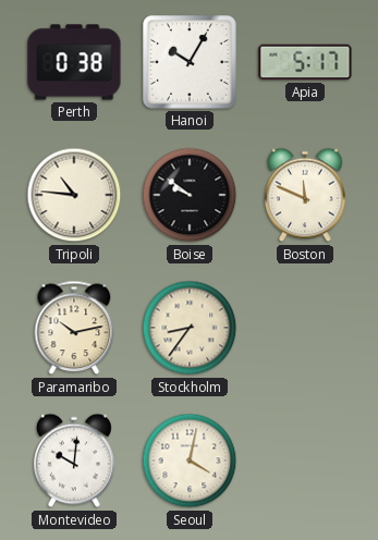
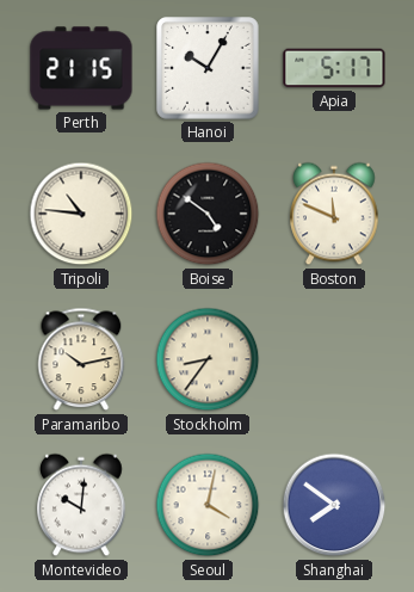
Perth: 0:38 -> 21:15
Boise: 9:51 -> 4:51
Shanghai: none -> 7:51
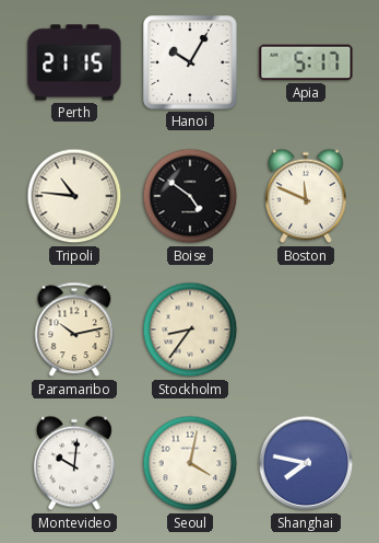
Shanghai: 7:51 -> 7:47
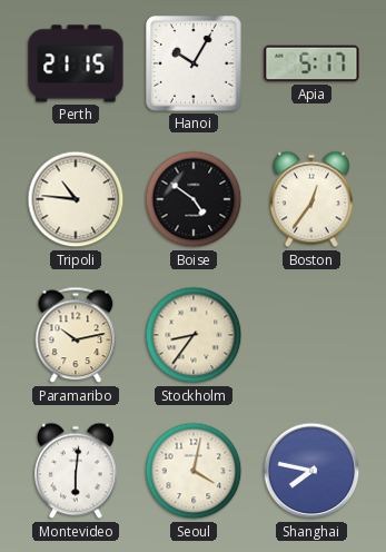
Boston: 11:49 -> 12:36
Montevideo: 10:01 -> 6:01
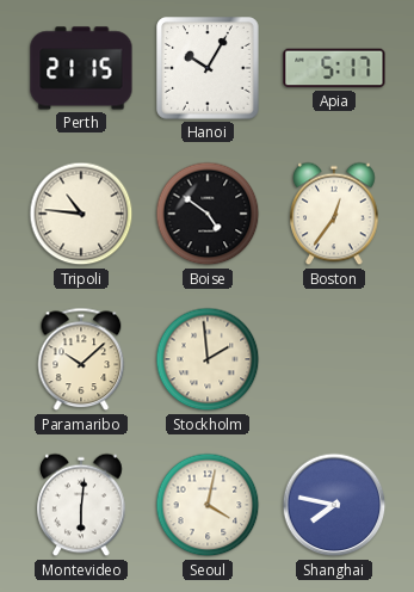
Paramaribo: 10:13 -> 10:08
Stockholm: 8:36 -> 1:59
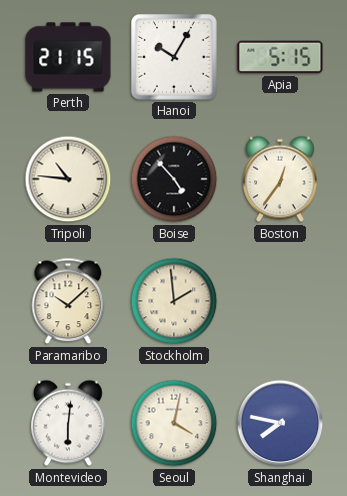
Apia: 5:17 -> 5:15
Boise: 4:51 -> 4:53
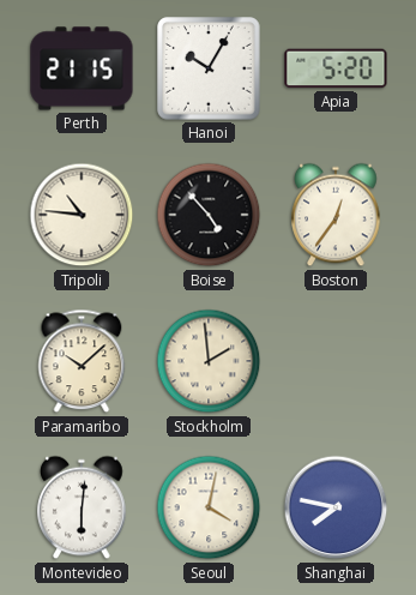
Apia: 5:15 -> 5:20
